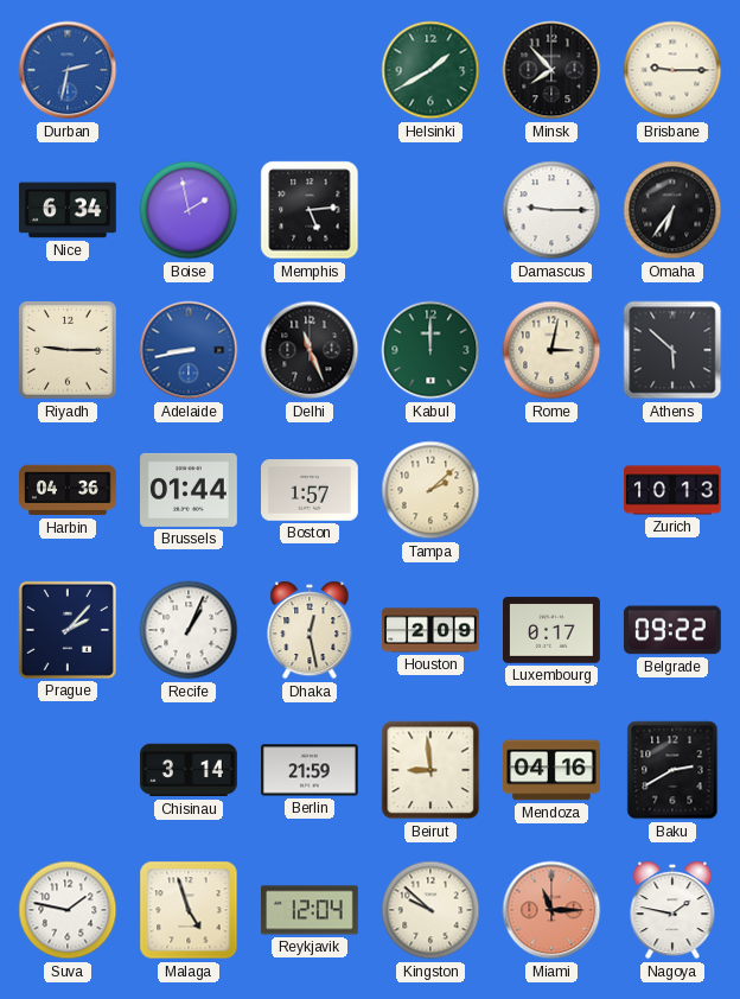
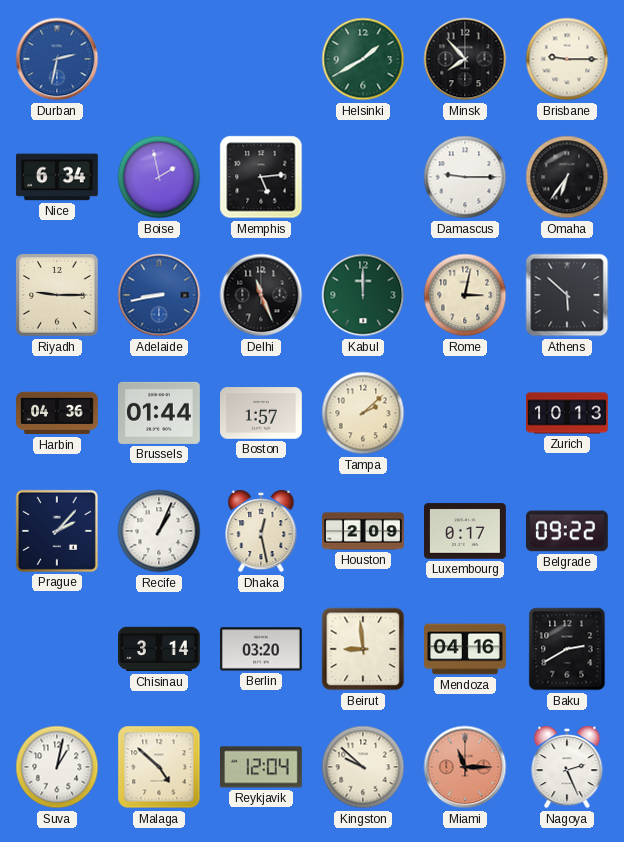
Berlin: 21:59 -> 03:20
Suva: 1:47 -> 1:02
Malaga: 4:57 -> 4:52
Nagoya: 1:47 -> 2:26
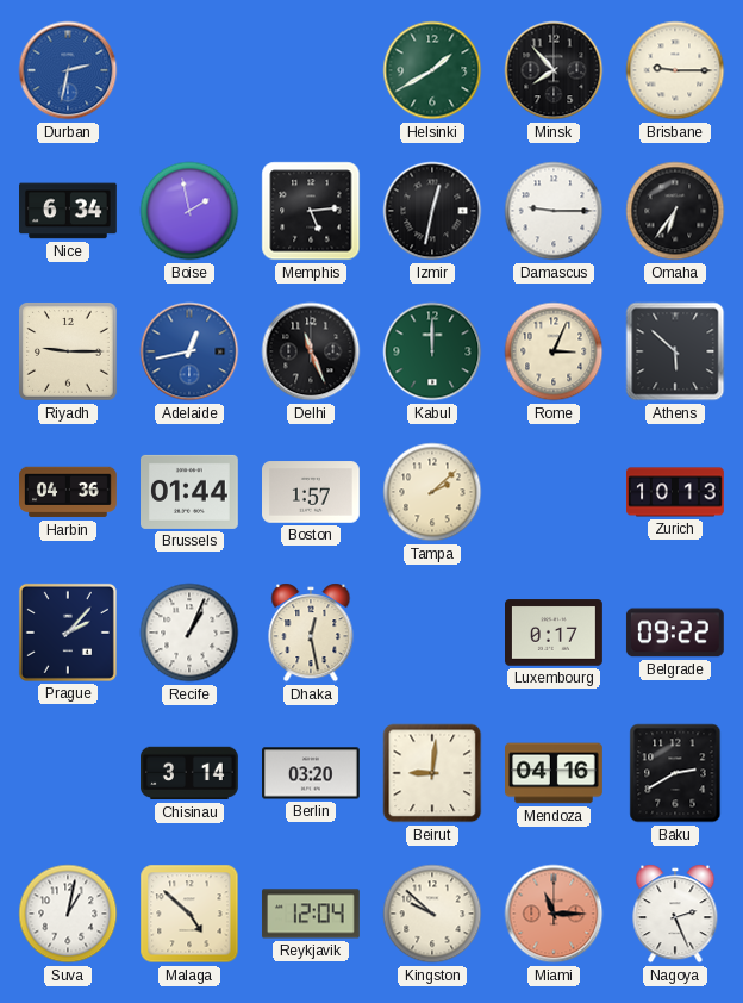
Izmir: none -> 12:32
Adelaide: 8:43 -> 12:43
Rome: 3:02 -> 3:04
Houston: 2:09 -> none
Beirut: 8:59 -> 9:01
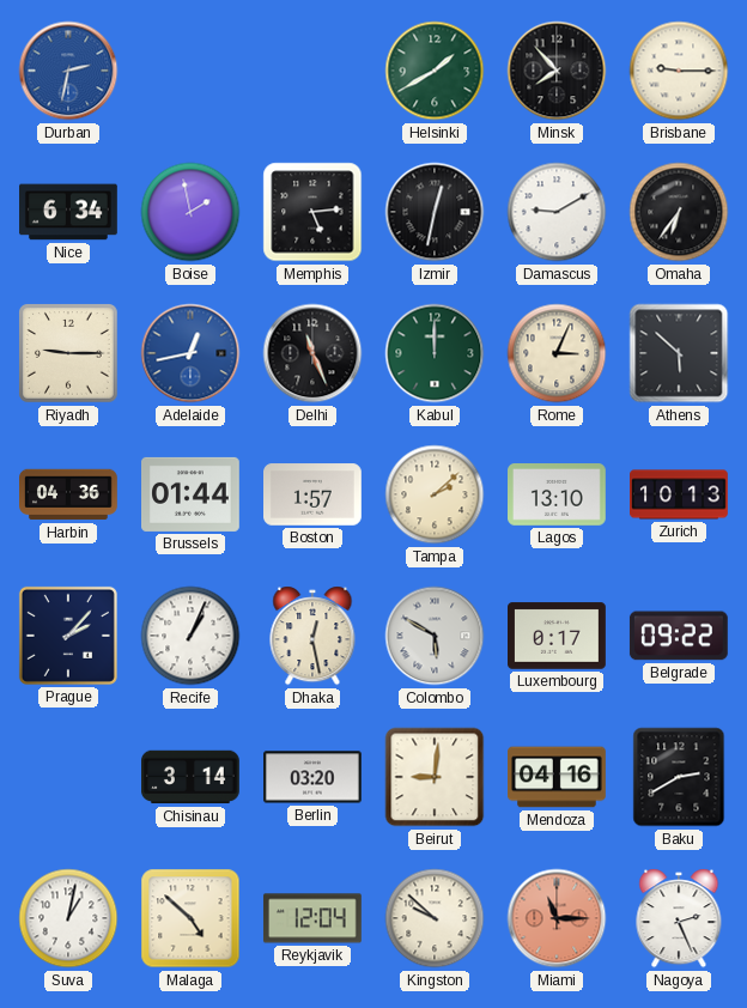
Damascus: 9:15 -> 9:10
Lagos: none -> 13:10
Colombo: none -> 5:50
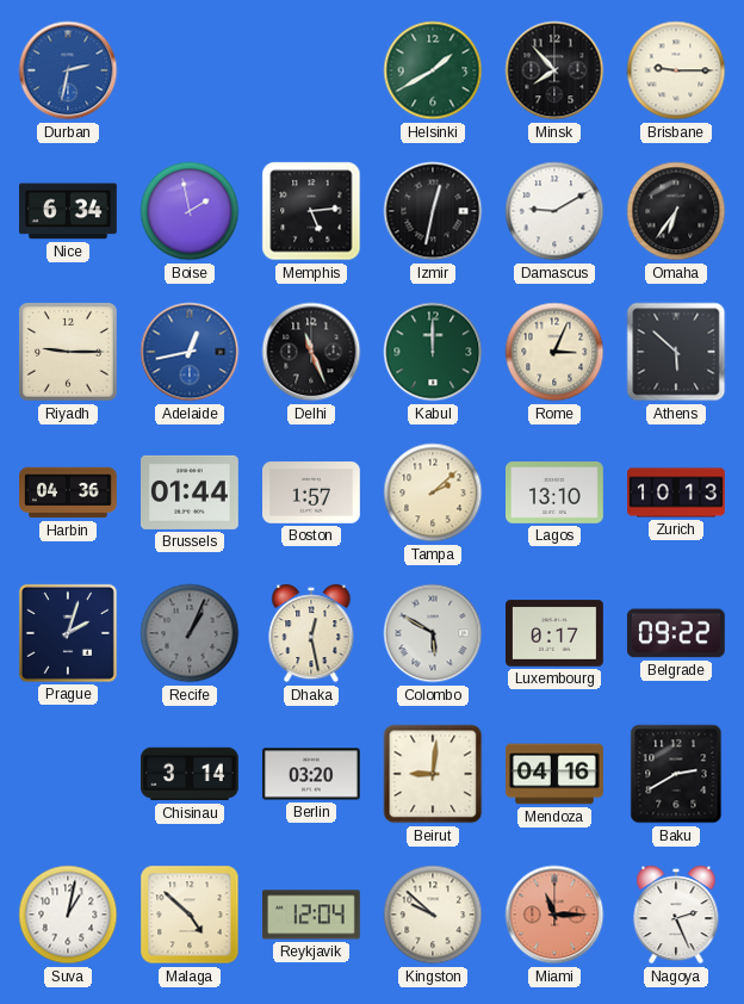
Prague: 2:07 -> 2:03
Recife dial: white -> grey
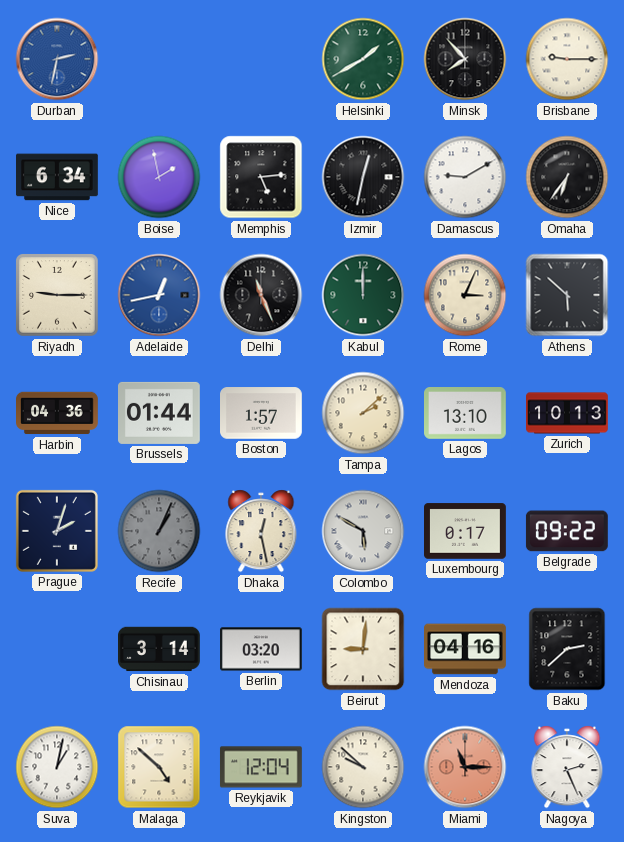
Baku: 2:40 -> 2:38
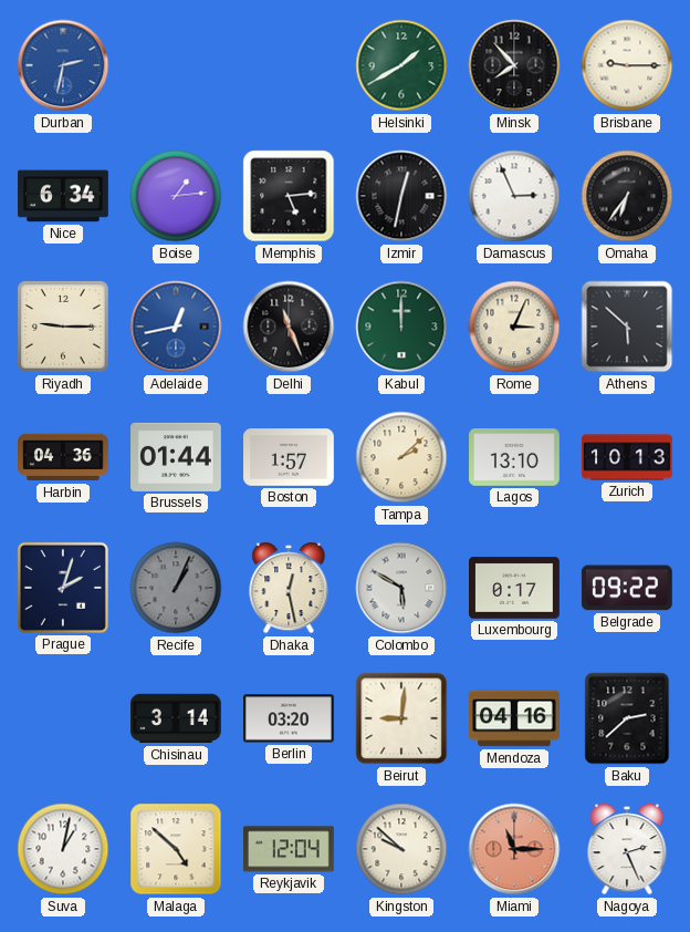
Boise: 1:58 -> 1:14
Damascus: 9:10 -> 2:56
